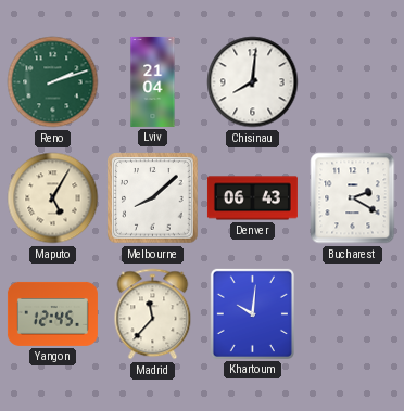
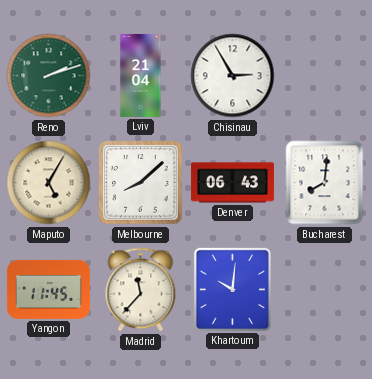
Chisinau: 8:01 -> 2:55
Bucharest: 2:20 -> 8:01
Yangon: 12:45 -> 11:45
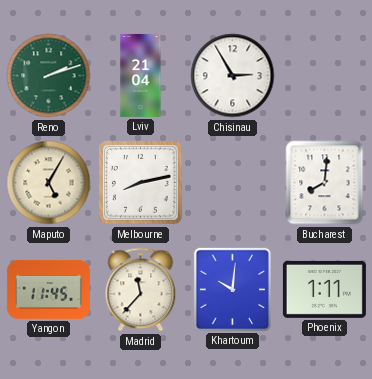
Melbourne: 8:08 -> 8:13
Denver: 06:43 -> none
Phoenix: none -> 1:11
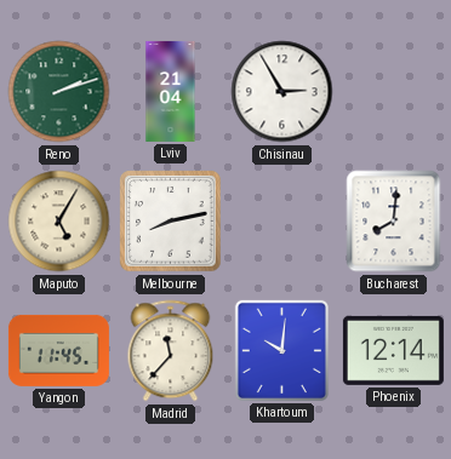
Phoenix: 1:11 -> 12:14
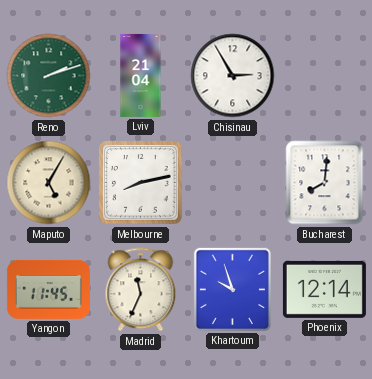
Madrid: 11:37 -> 11:34
Khartoum: 10:01 -> 9:57
